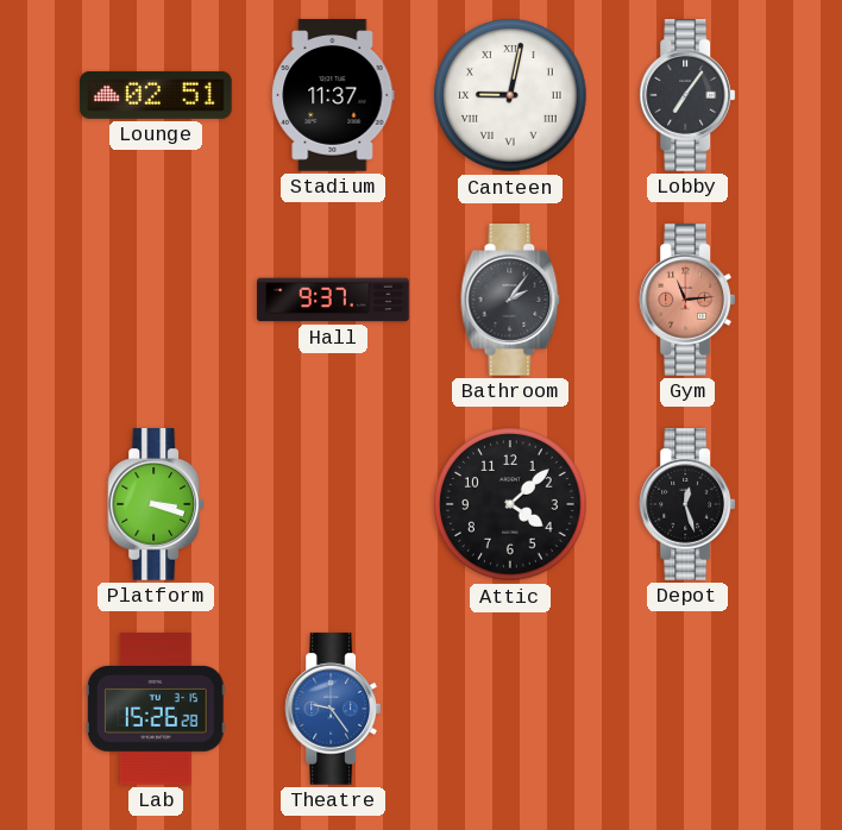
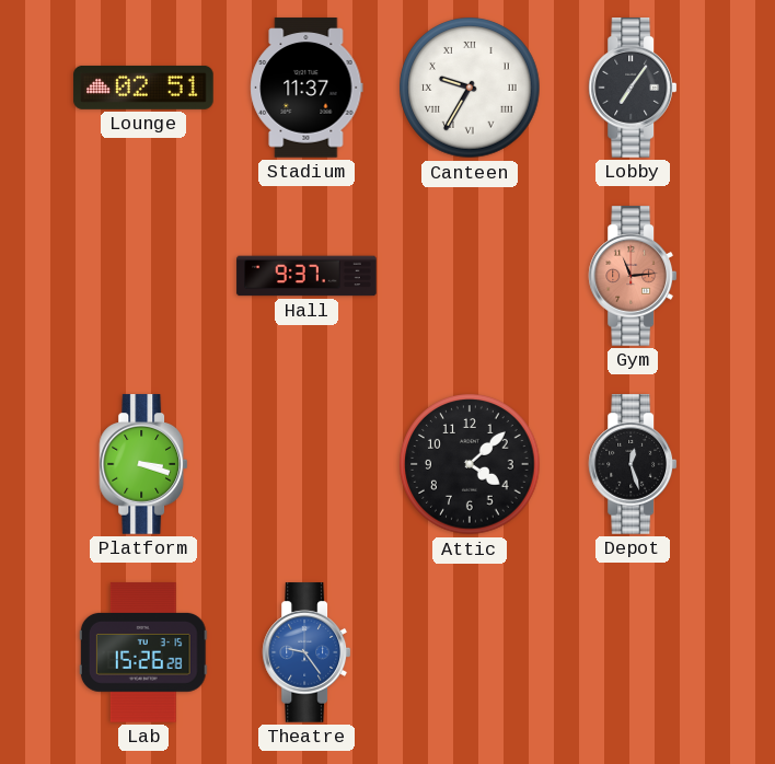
Canteen: 9:02 -> 9:35
Bathroom: 2:06 -> none
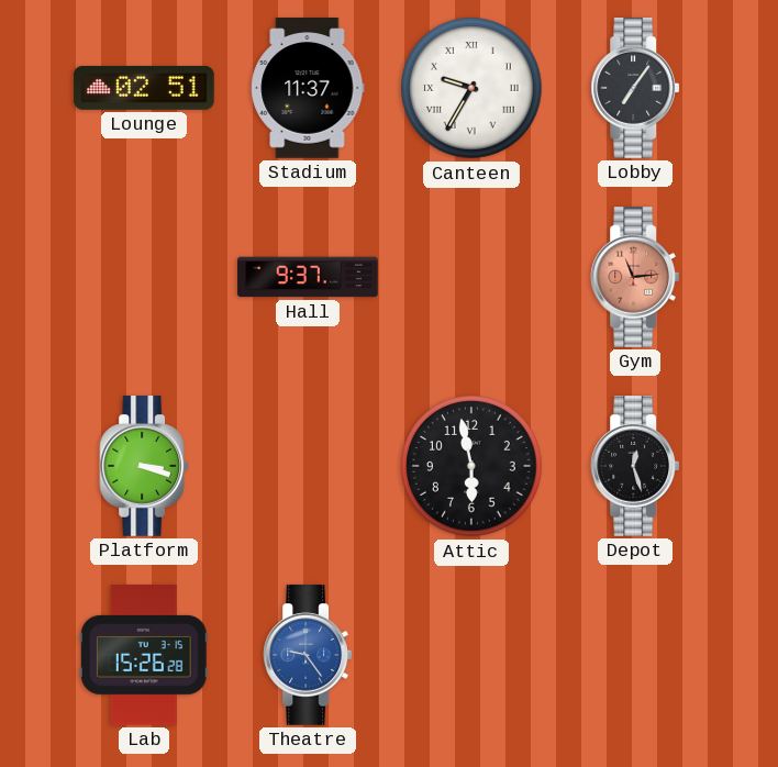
Attic: 4:08 -> 5:58
